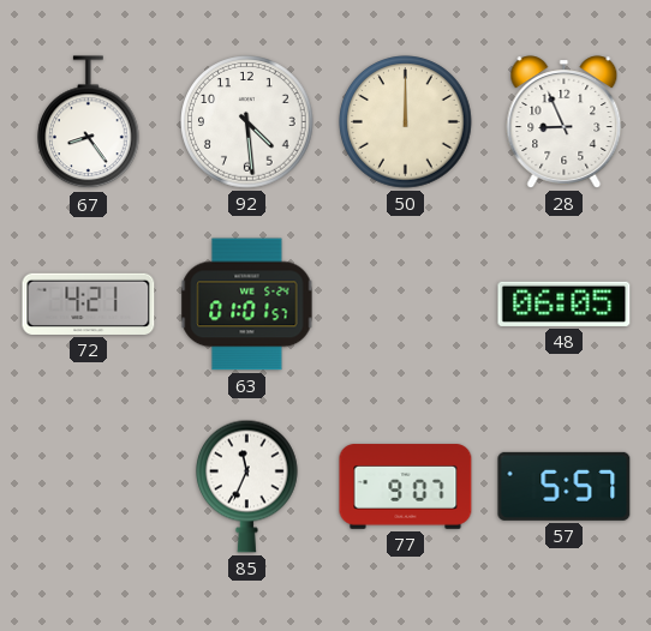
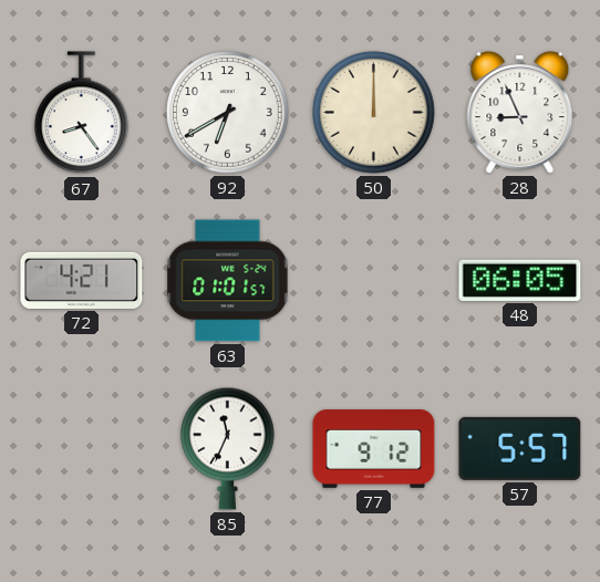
92: 4:29 -> 6:40
77: 9:07 -> 9:12
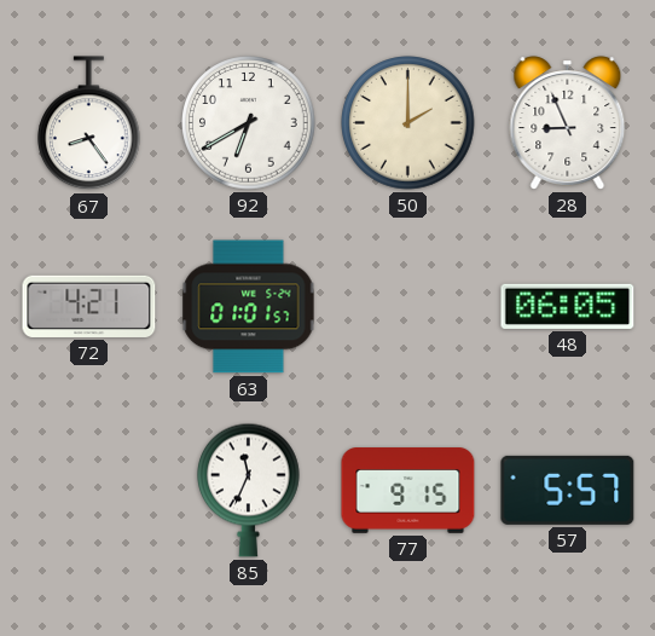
50: 12:00 -> 2:00
77: 9:12 -> 9:15
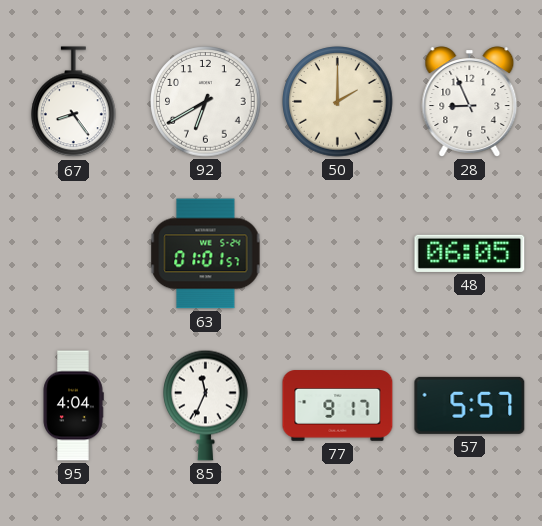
72: 4:21 -> none
95: none -> 4:04
77: 9:15 -> 9:17
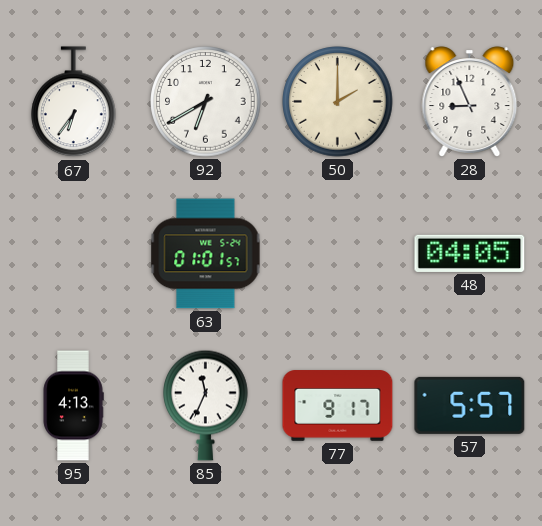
67: 8:24 -> 6:36
48: 06:05 -> 04:05
95: 4:04 -> 4:13
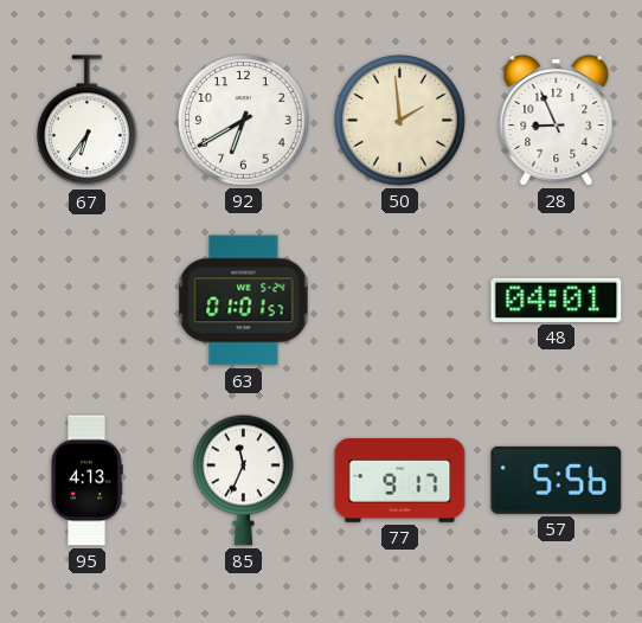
50: 2:00 -> 1:59
48: 04:05 -> 04:01
57: 5:57 -> 5:56
